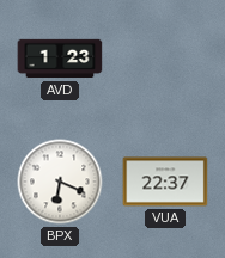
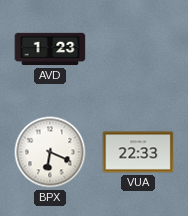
VUA: 22:37 -> 22:33
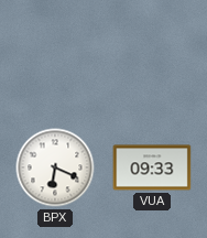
AVD: 1:23 -> none
VUA: 22:33 -> 09:33
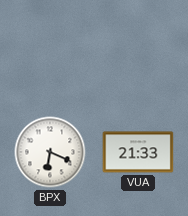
VUA: 09:33 -> 21:33
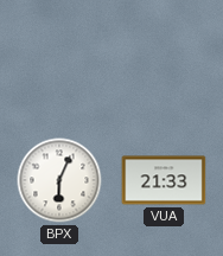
BPX: 6:19 -> 6:04
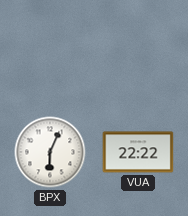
VUA: 21:33 -> 22:22
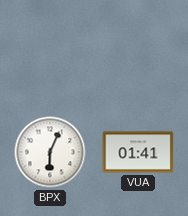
VUA: 22:22 -> 01:41
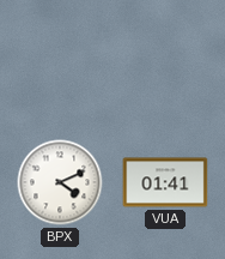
BPX: 6:04 -> 4:11
